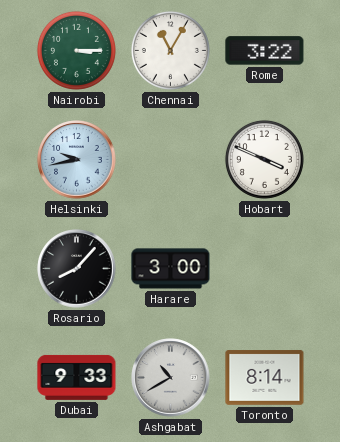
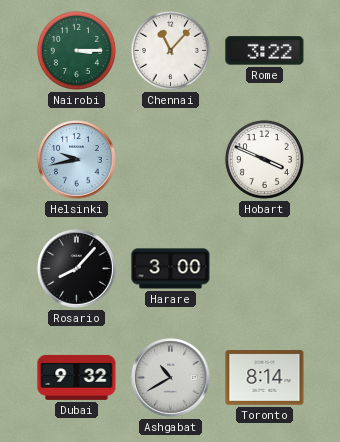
Chennai: 11:05 -> 11:07
Dubai: 9:33 -> 9:32
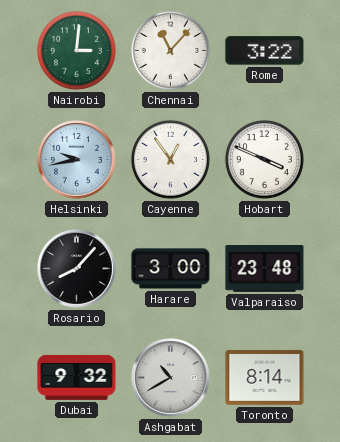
Nairobi: 3:15 -> 3:01
Cayenne: none -> 12:54
Valparaiso: none -> 23:48
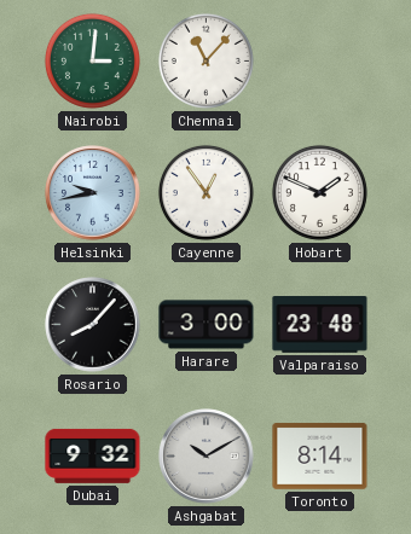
Rome: 3:22 -> none
Hobart: 3:49 -> 1:49
Ashgabat: 10:40 -> 10:10
